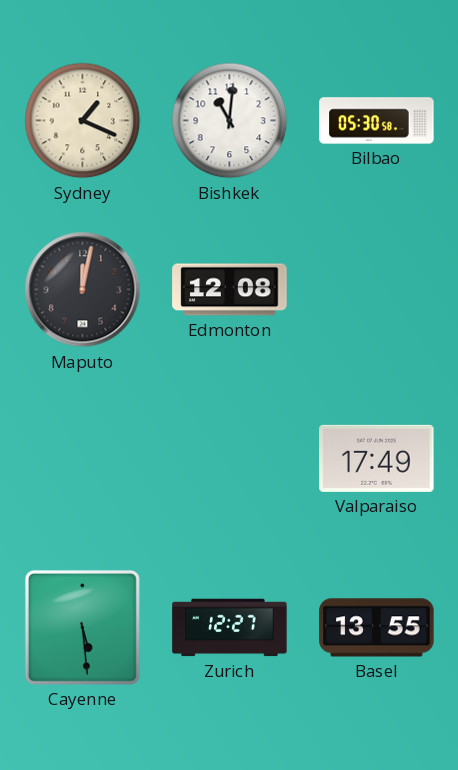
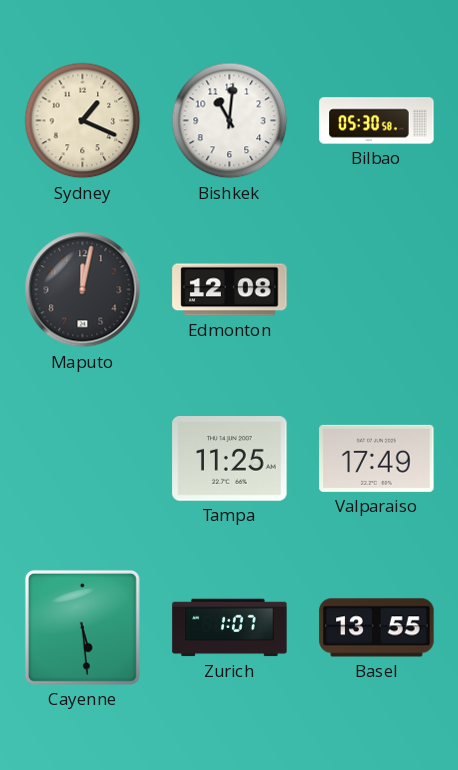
Tampa: none -> 11:25
Zurich: 12:27 -> 1:07
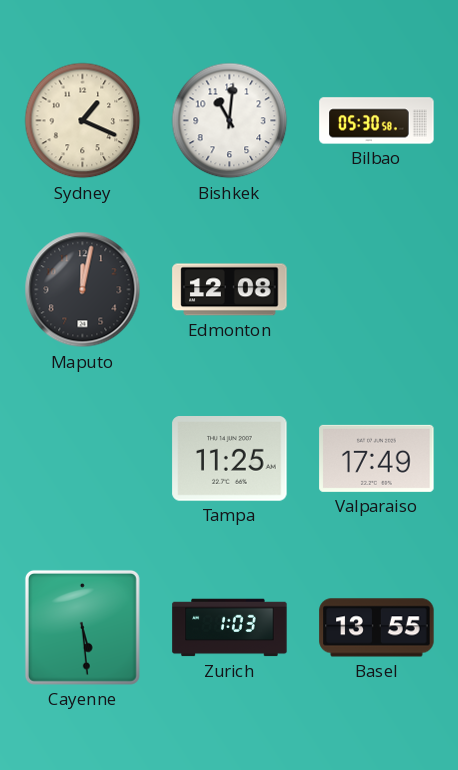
Zurich: 1:07 -> 1:03
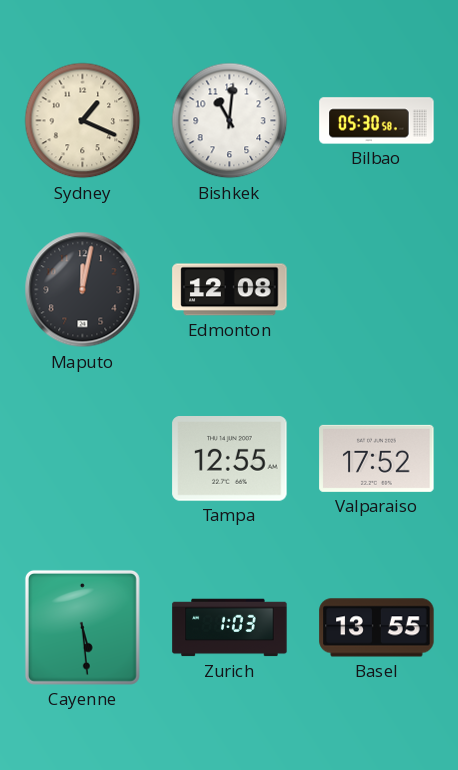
Tampa: 11:25 -> 12:55
Valparaiso: 17:49 -> 17:52
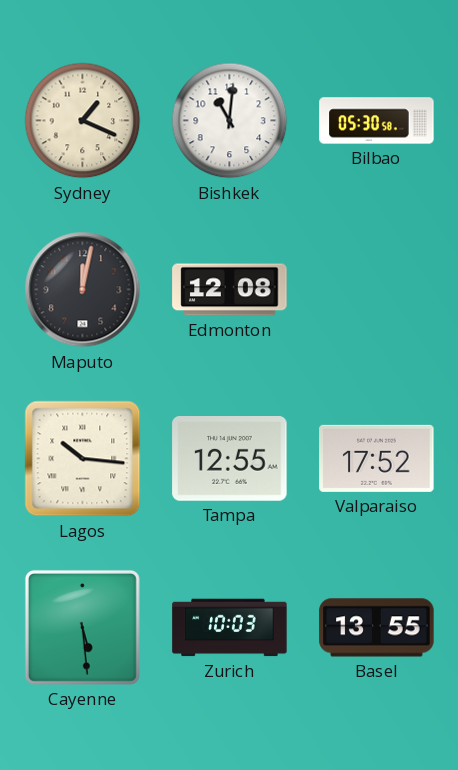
Lagos: none -> 10:16
Zurich: 1:03 -> 10:03
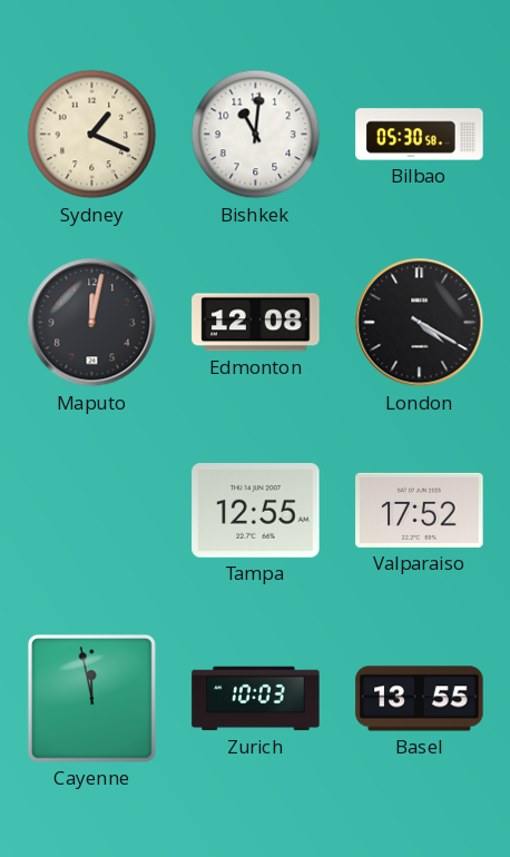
London: none -> 4:20
Lagos: 10:16 -> none
Cayenne: 5:29 -> 11:58
